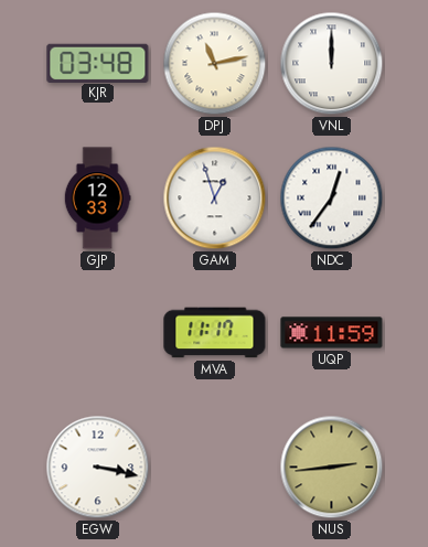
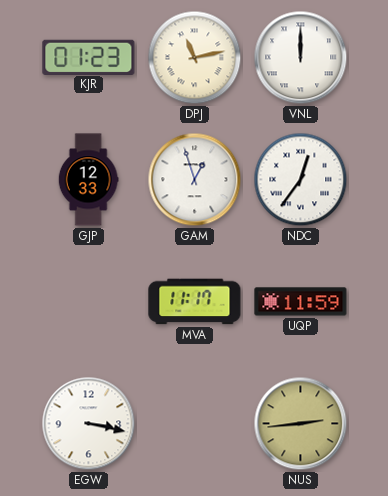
KJR: 03:48 -> 01:23
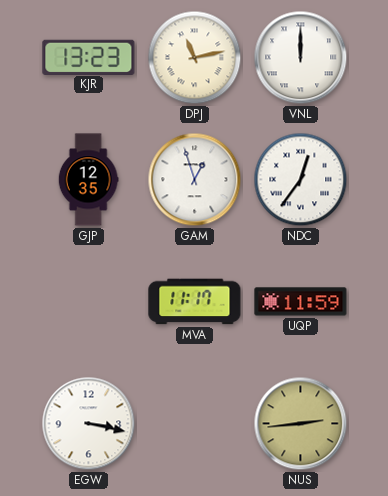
KJR: 01:23 -> 13:23
GJP: 12:33 -> 12:35
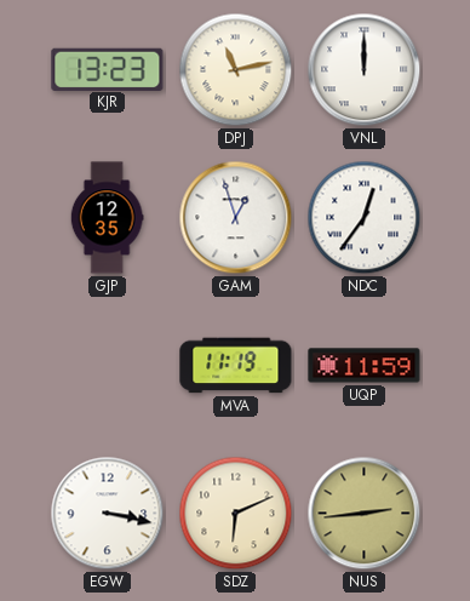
MVA: 11:17 -> 11:19
SDZ: none -> 6:11
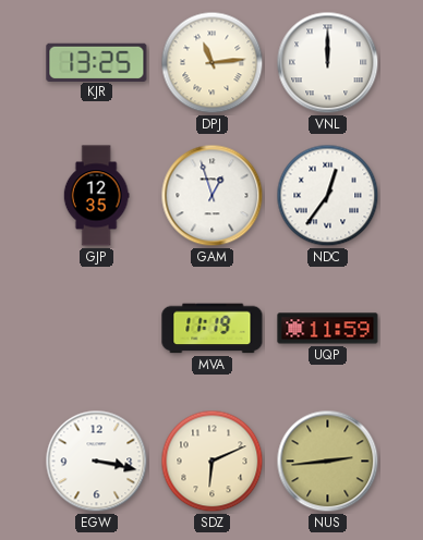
KJR: 13:23 -> 13:25
DPJ: 11:13 -> 11:14
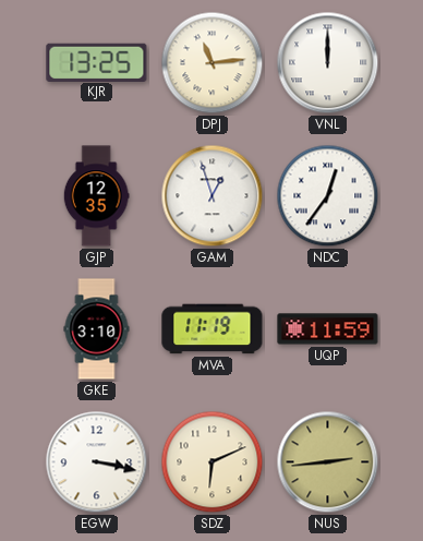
GKE: none -> 3:10
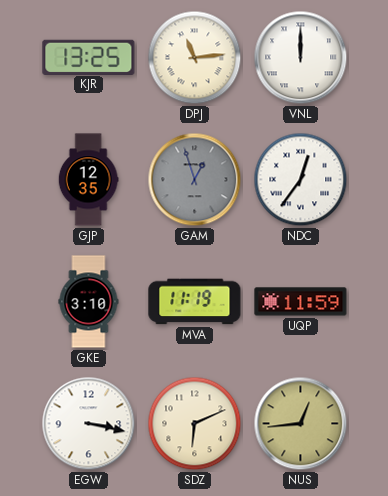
GAM dial: white -> grey
NUS: 2:44 -> 12:44
